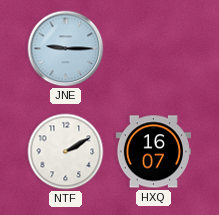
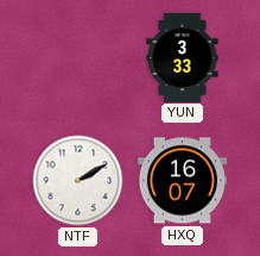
JNE: 9:15 -> none
YUN: none -> 3:33
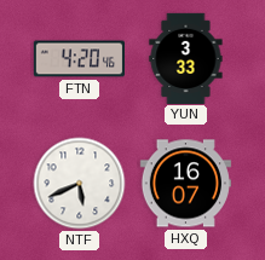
FTN: none -> 4:20
NTF: 2:10 -> 5:41
